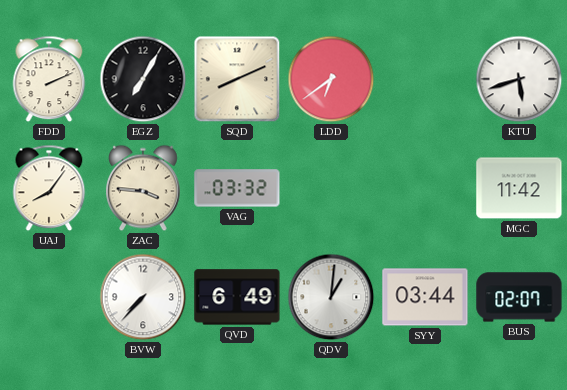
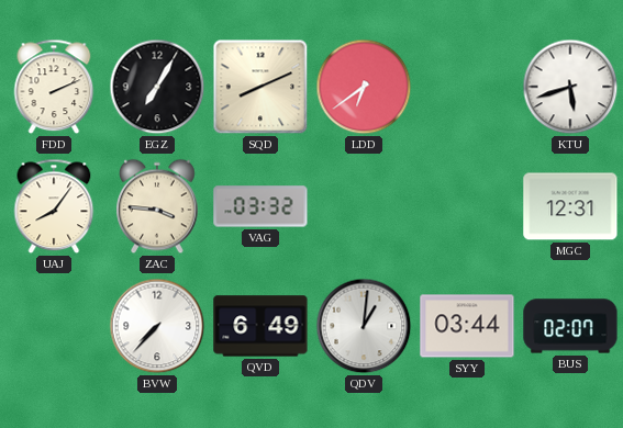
MGC: 11:42 -> 12:31
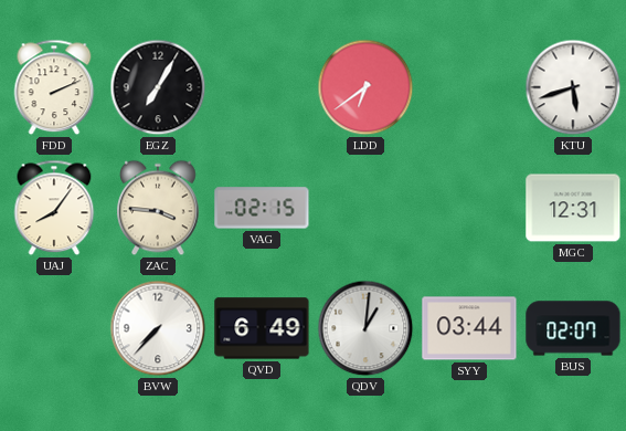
SQD: 8:11 -> none
VAG: 03:32 -> 02:15
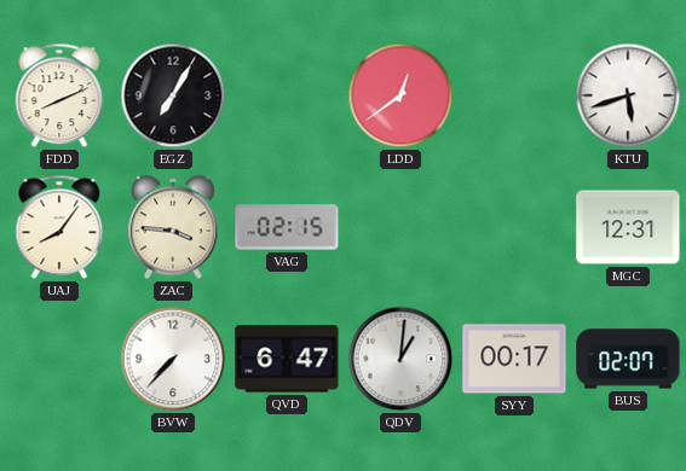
FDD: 2:11 -> 8:11
LDD: 6:39 -> 12:39
QVD: 6:49 -> 6:47
SYY: 03:44 -> 00:17
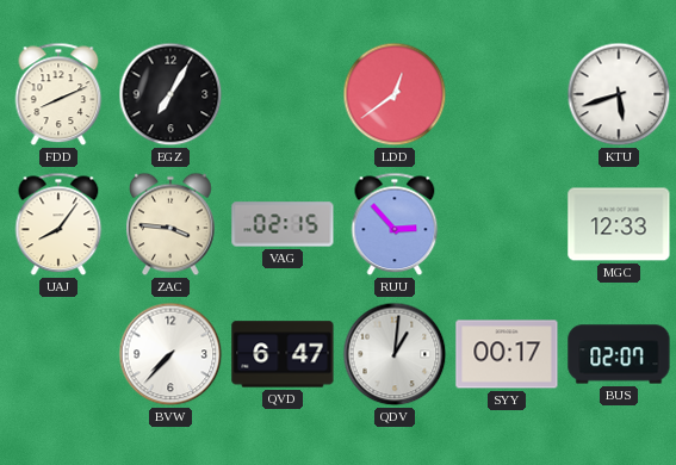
RUU: none -> 2:53
MGC: 12:31 -> 12:33
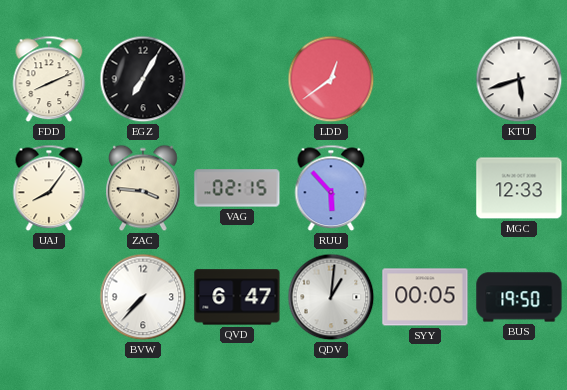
RUU: 2:53 -> 5:53
SYY: 00:17 -> 00:05
BUS: 02:07 -> 19:50
